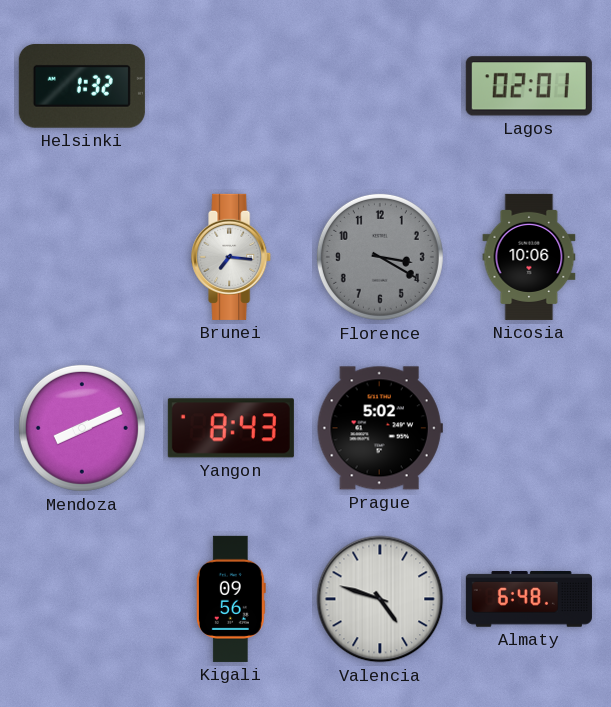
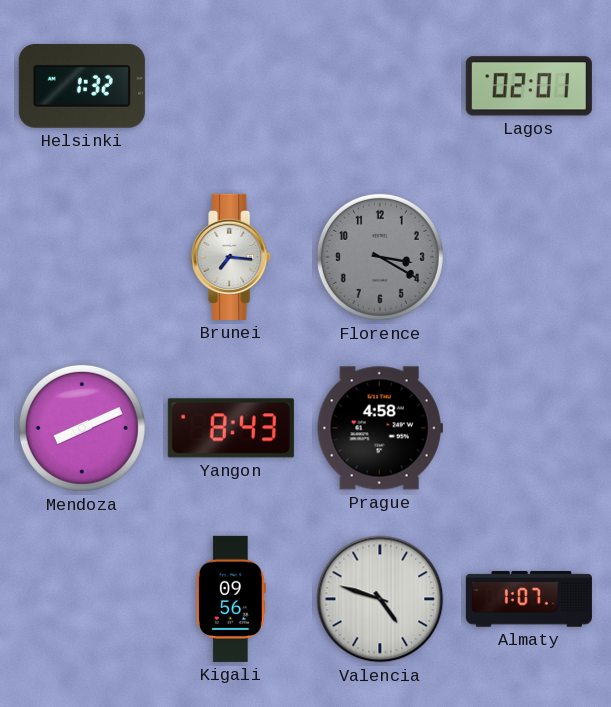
Nicosia: 10:06 -> none
Prague: 5:02 -> 4:58
Almaty: 6:48 -> 1:07
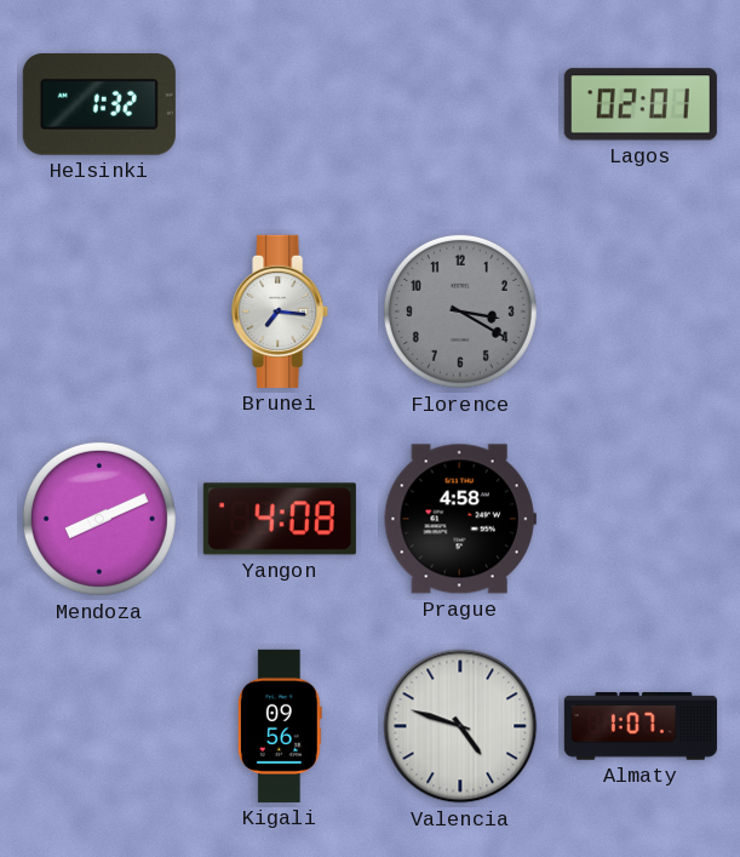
Yangon: 8:43 -> 4:08
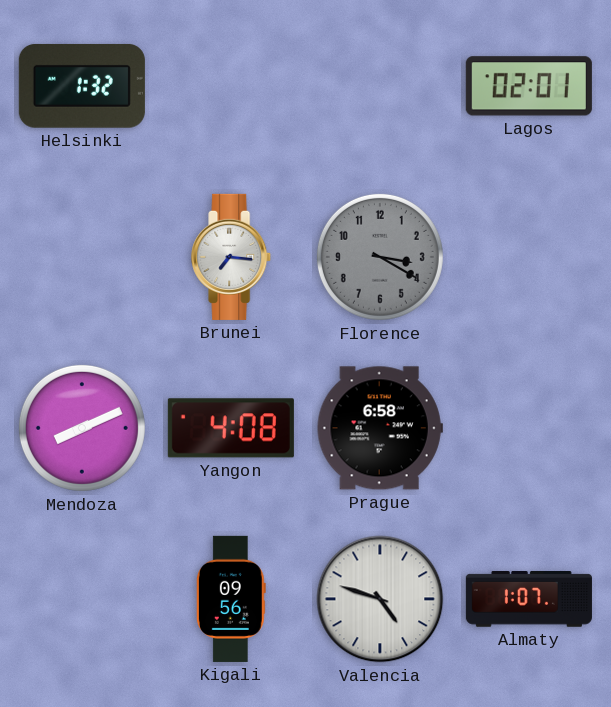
Prague: 4:58 -> 6:58
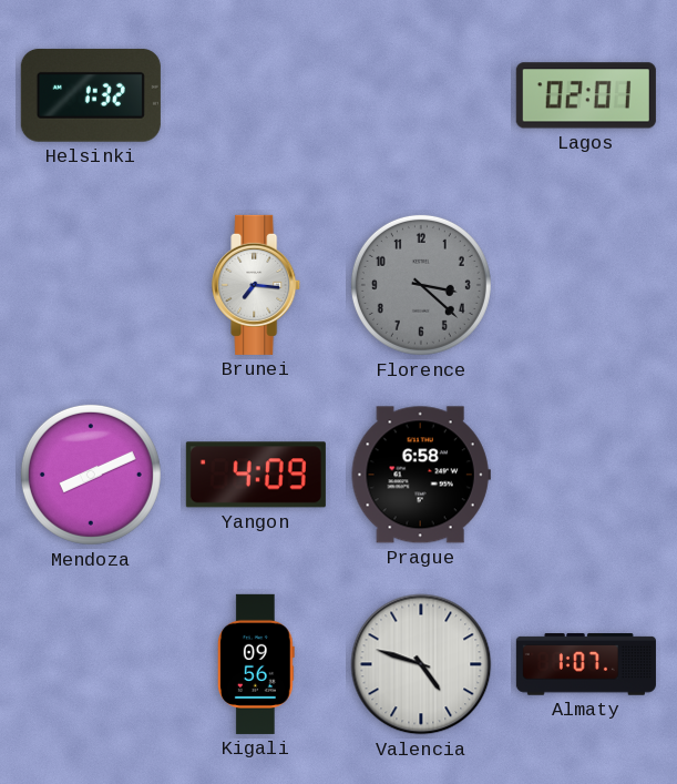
Florence: 3:20 -> 3:22
Yangon: 4:08 -> 4:09
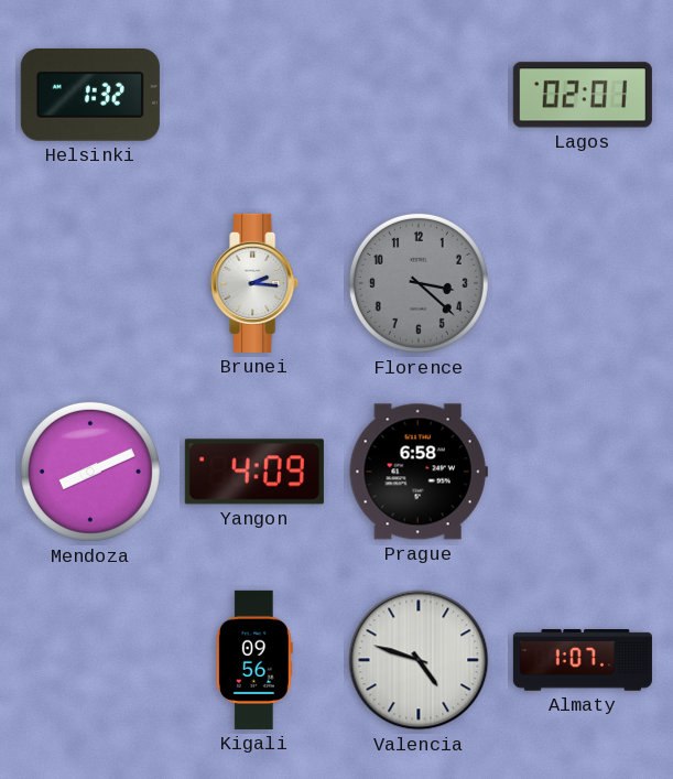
Brunei: 7:16 -> 2:16
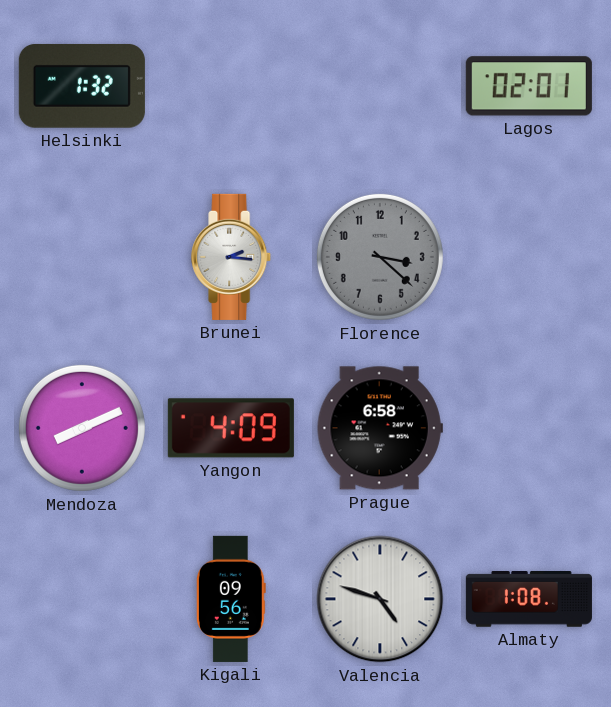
Almaty: 1:07 -> 1:08
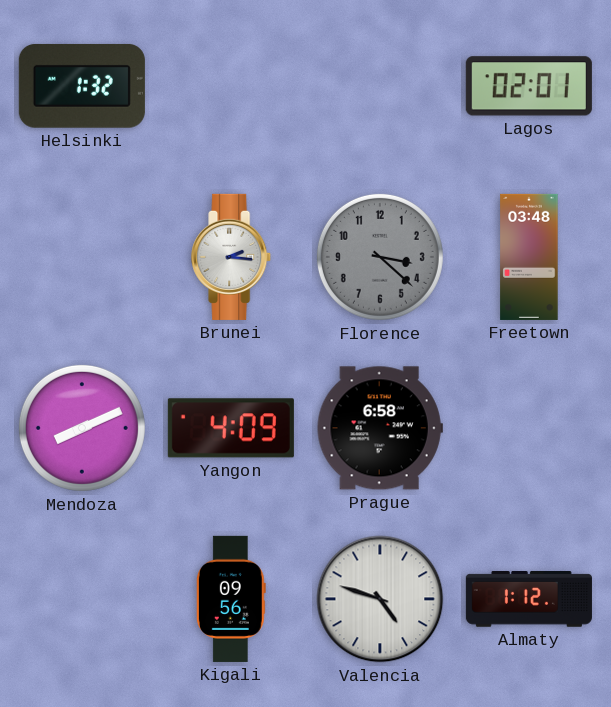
Freetown: none -> 03:48
Almaty: 1:08 -> 1:12
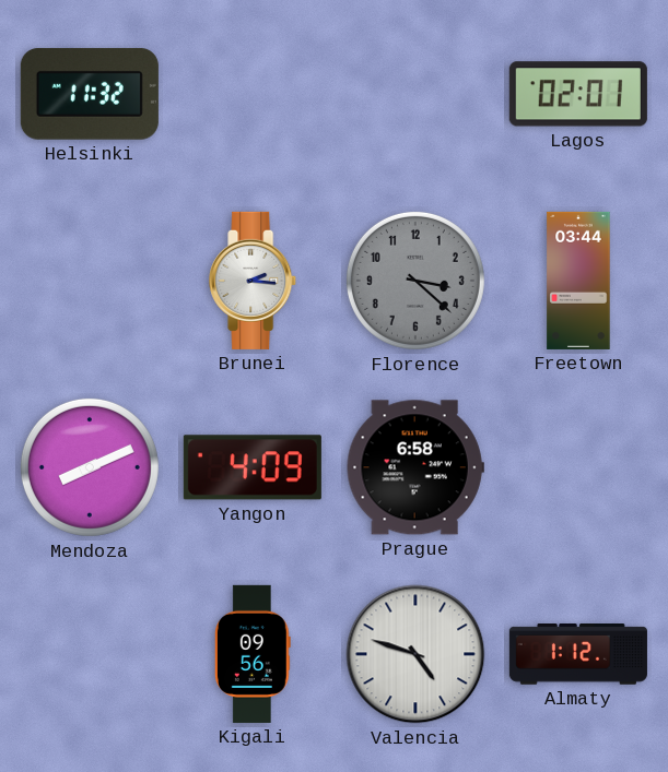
Helsinki: 1:32 -> 11:32
Freetown: 03:48 -> 03:44
